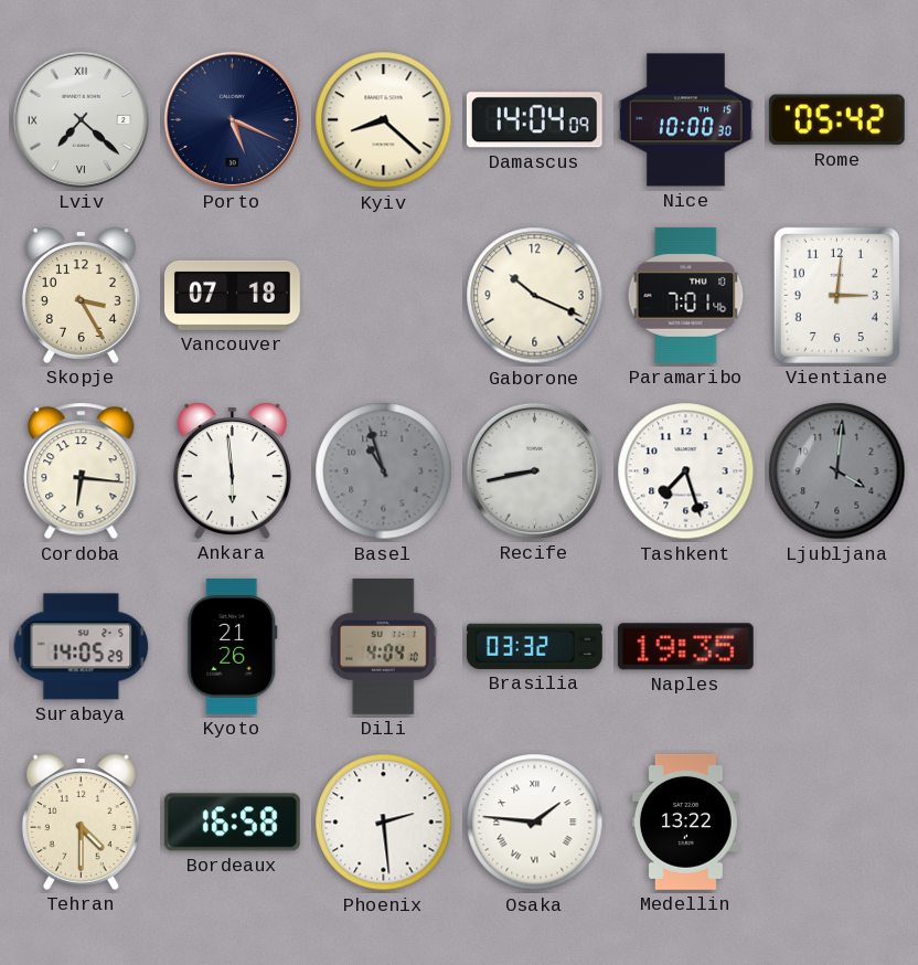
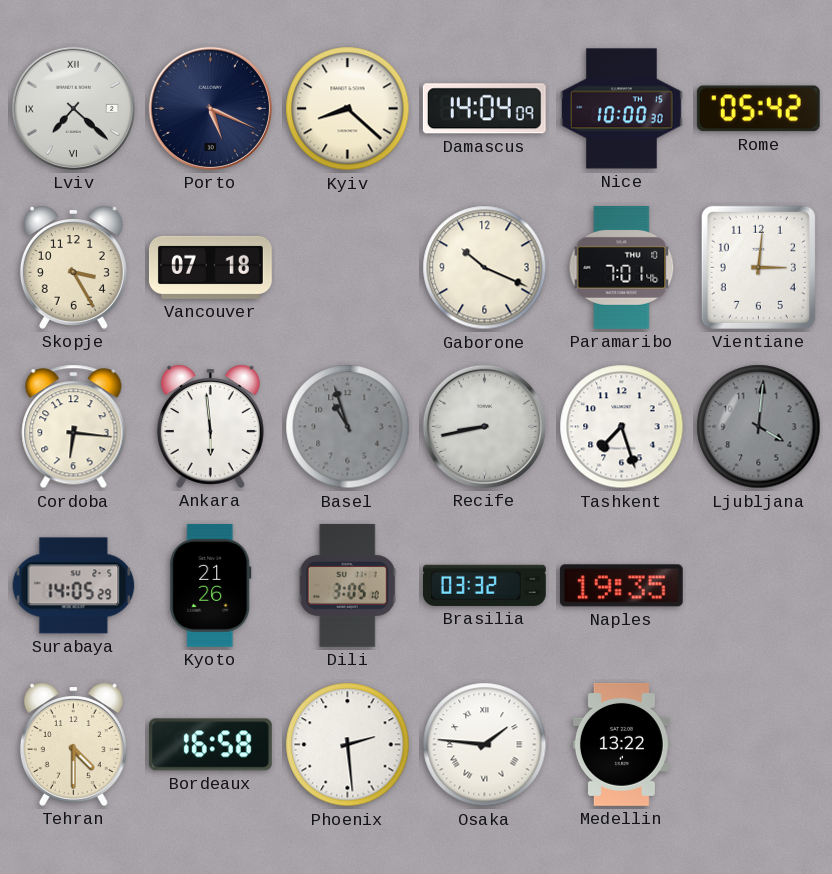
Dili: 4:04 -> 3:05
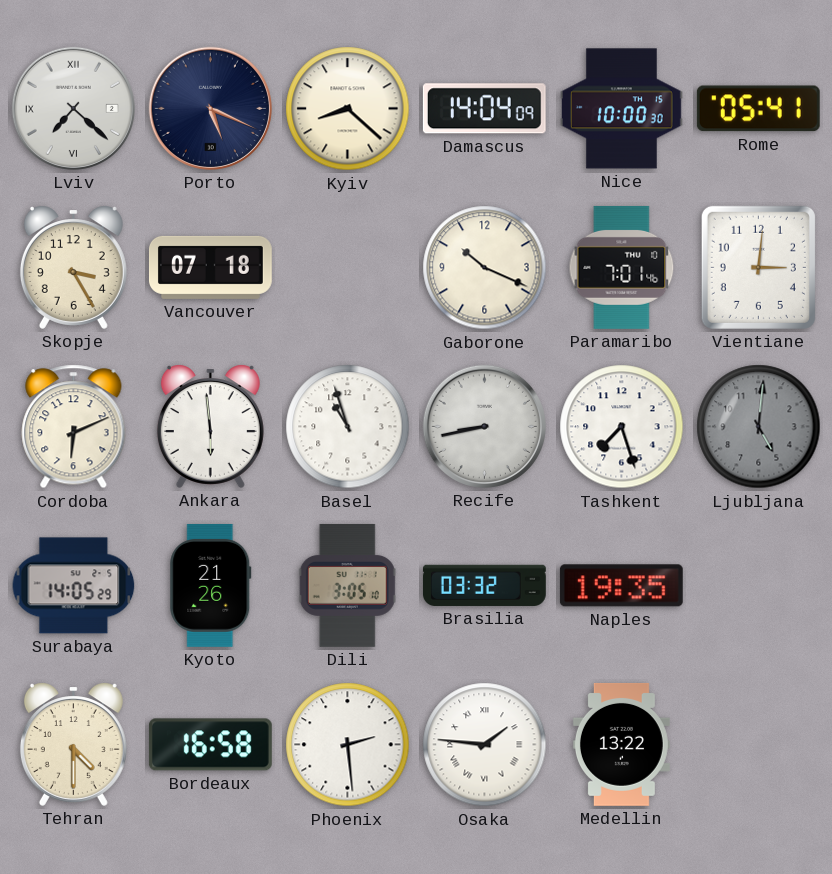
Rome: 05:42 -> 05:41
Cordoba: 6:16 -> 6:11
Basel dial: grey -> white
Ljubljana: 4:01 -> 5:01
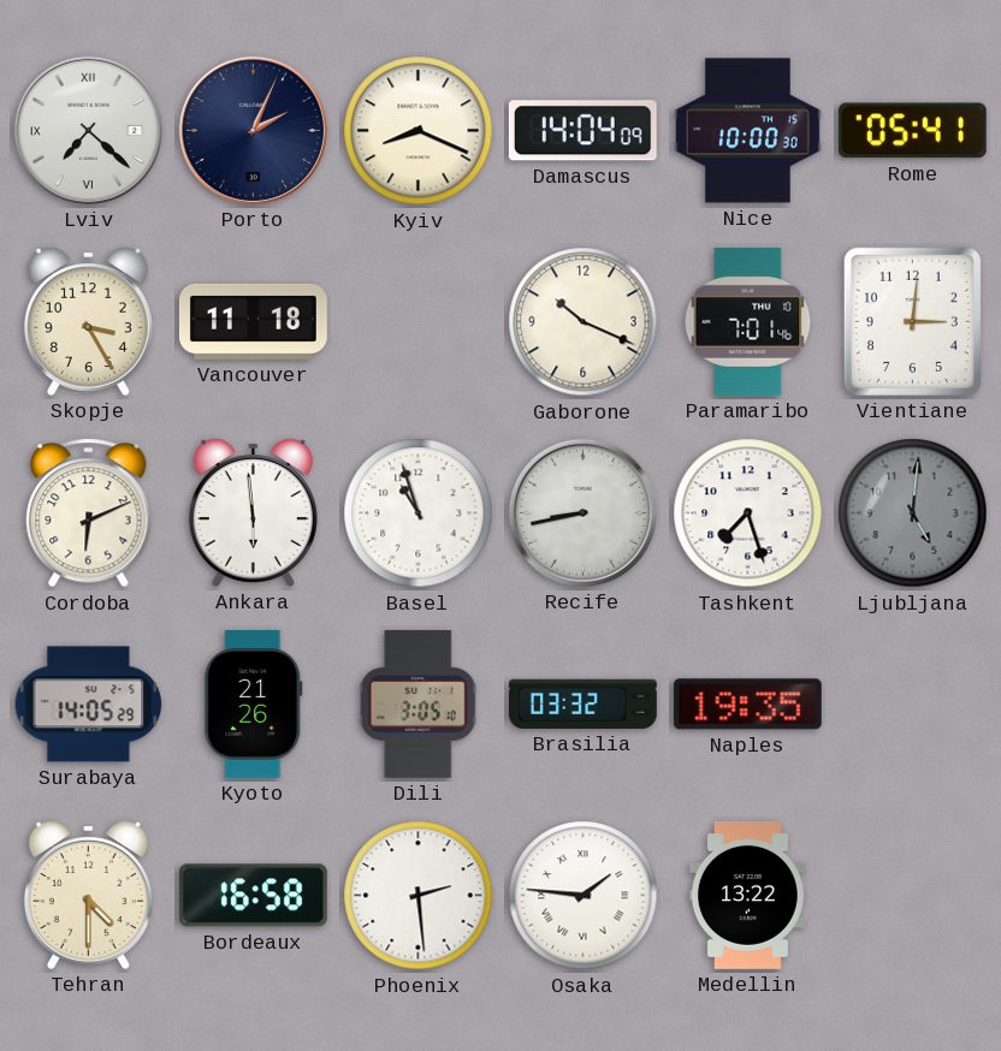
Porto: 5:19 -> 2:04
Kyiv: 8:22 -> 8:19
Vancouver: 07:18 -> 11:18
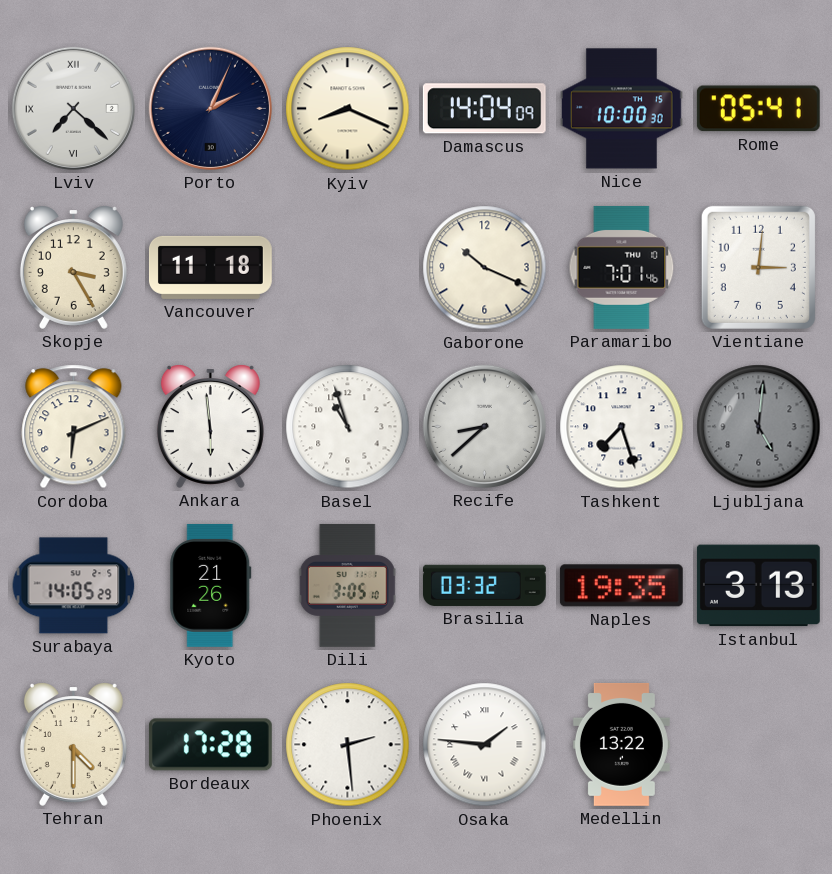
Recife: 8:43 -> 8:38
Istanbul: none -> 3:13
Bordeaux: 16:58 -> 17:28
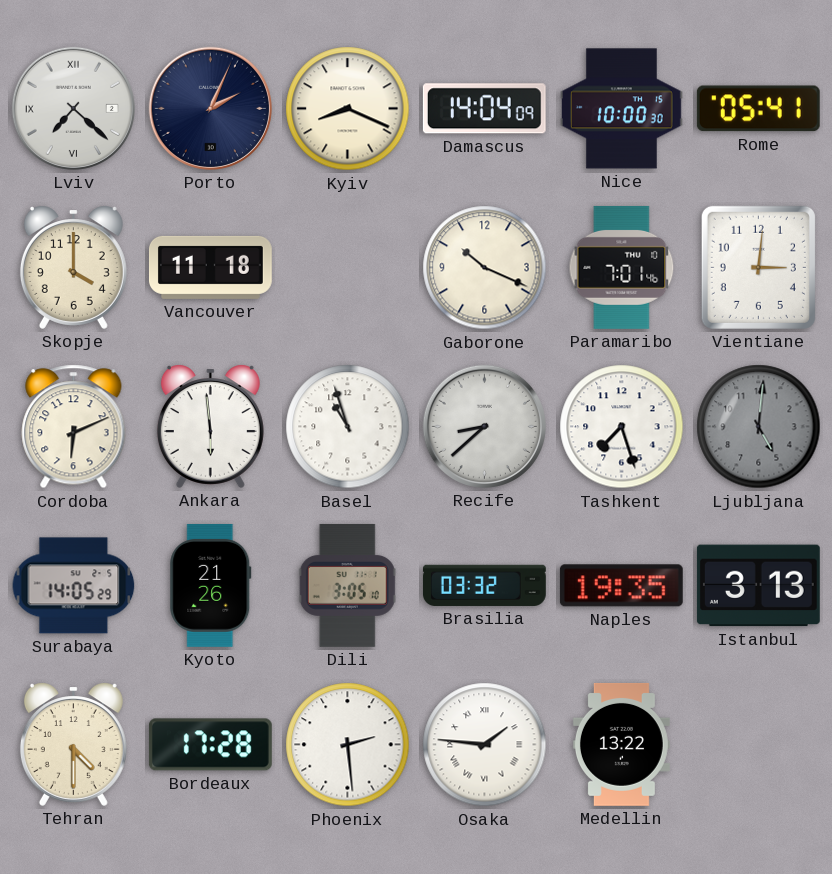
Skopje: 3:25 -> 4:00
